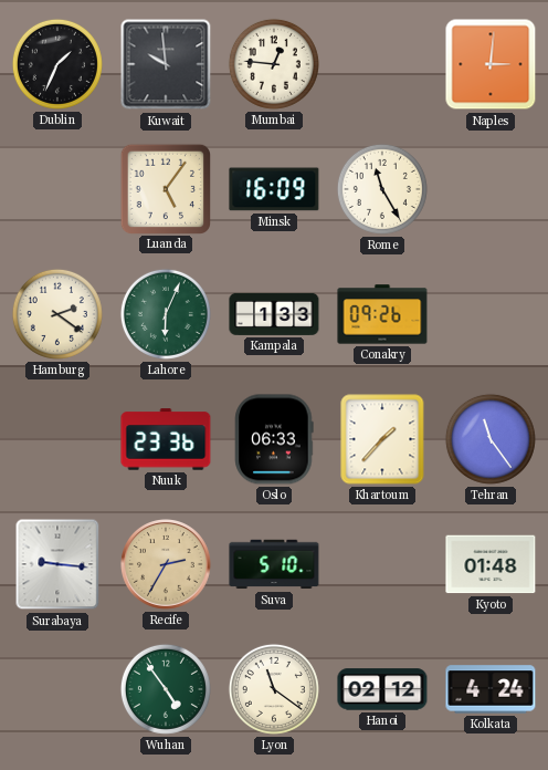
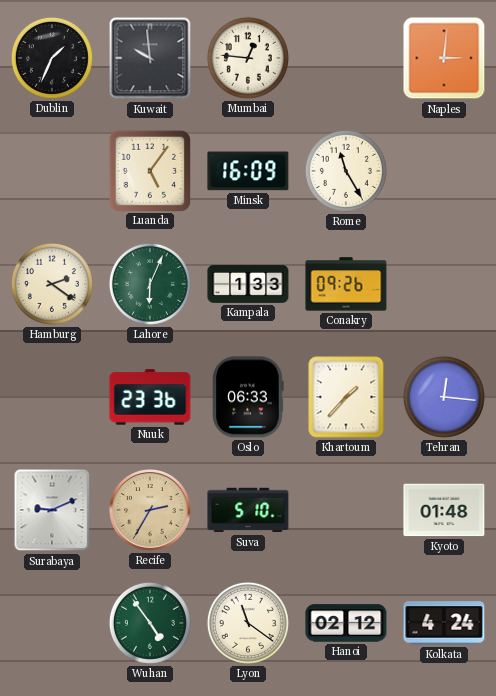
Tehran: 11:24 -> 12:16
Surabaya: 9:16 -> 9:11
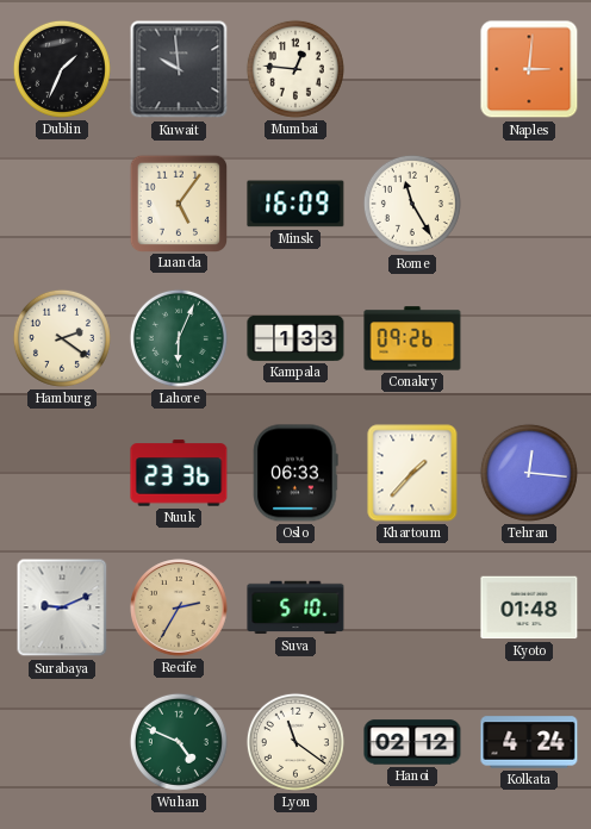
Wuhan: 4:54 -> 4:49
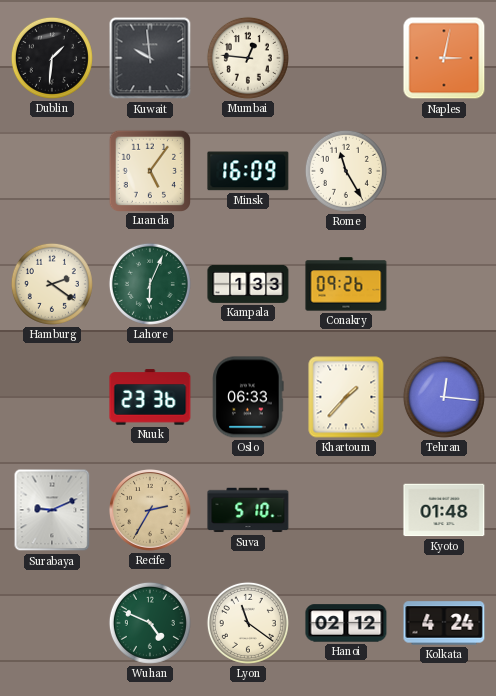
Dublin: 1:34 -> 1:31
Naples: 3:01 -> 3:02
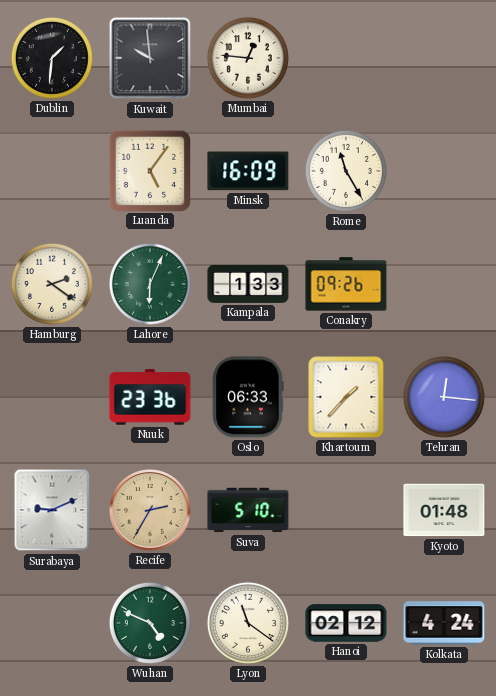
Naples: 3:02 -> none
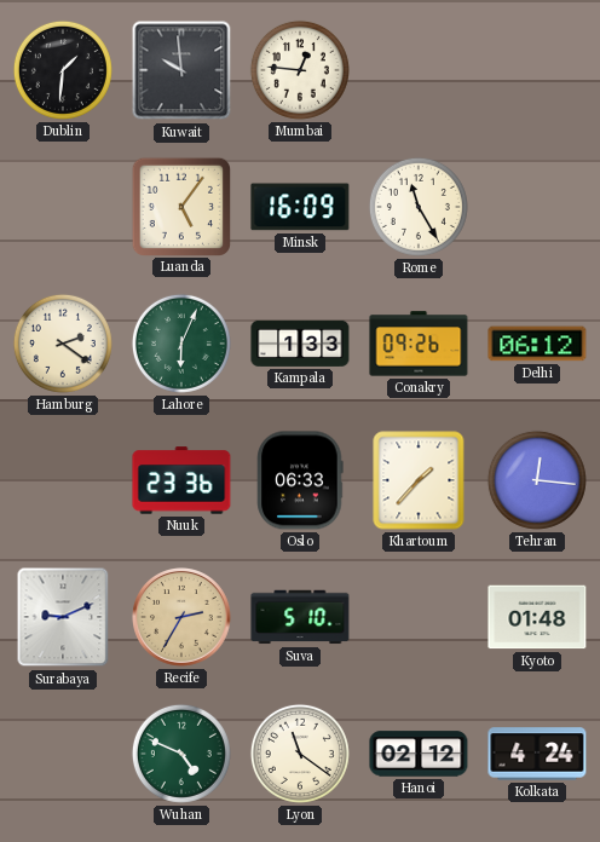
Delhi: none -> 06:12
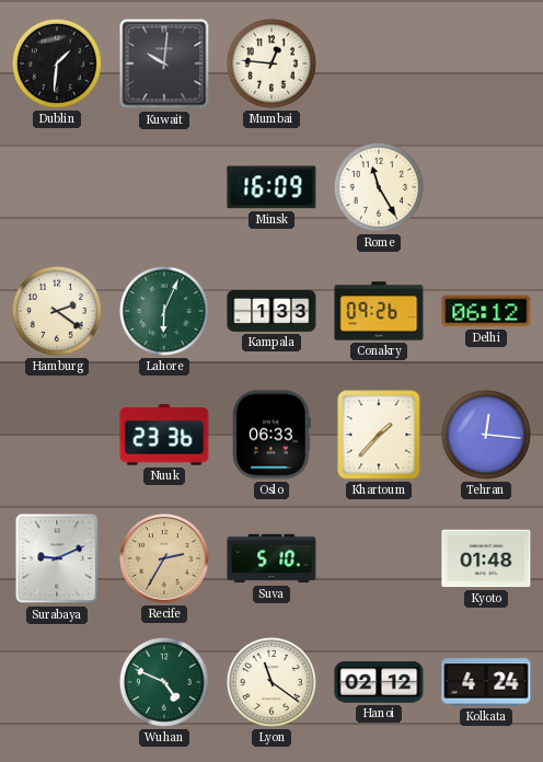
Kuwait: 9:59 -> 10:01
Luanda: 5:06 -> none
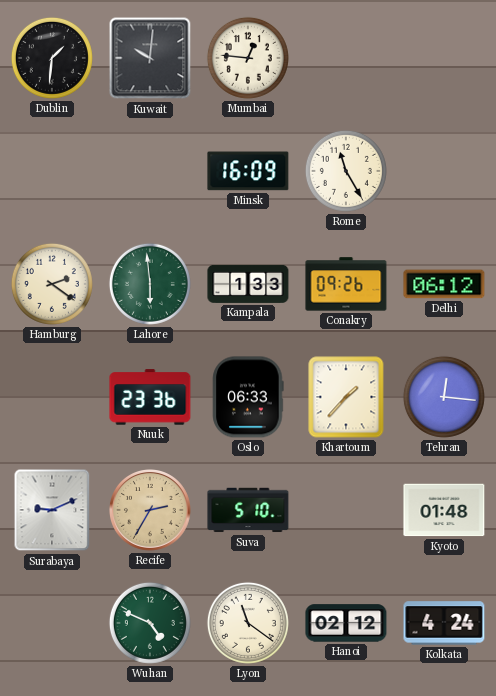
Lahore: 6:04 -> 5:59
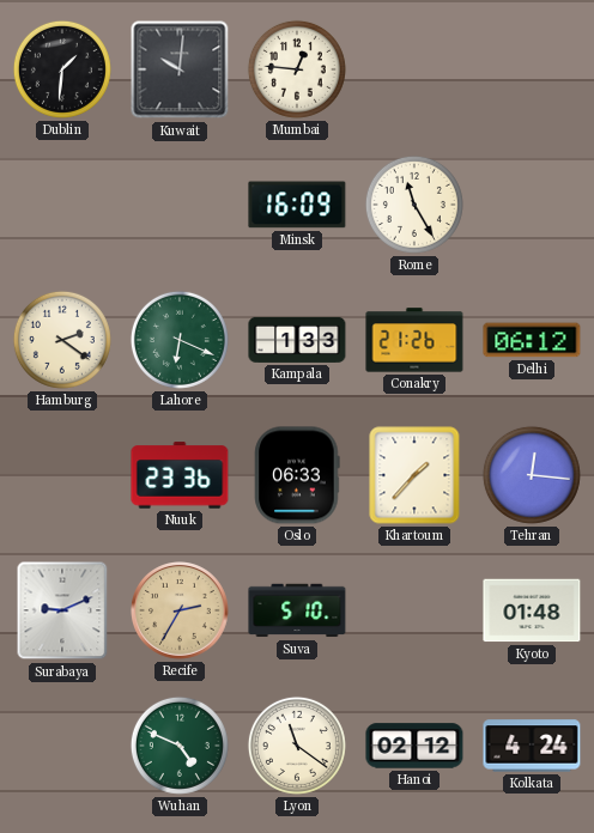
Lahore: 5:59 -> 6:19
Conakry: 09:26 -> 21:26
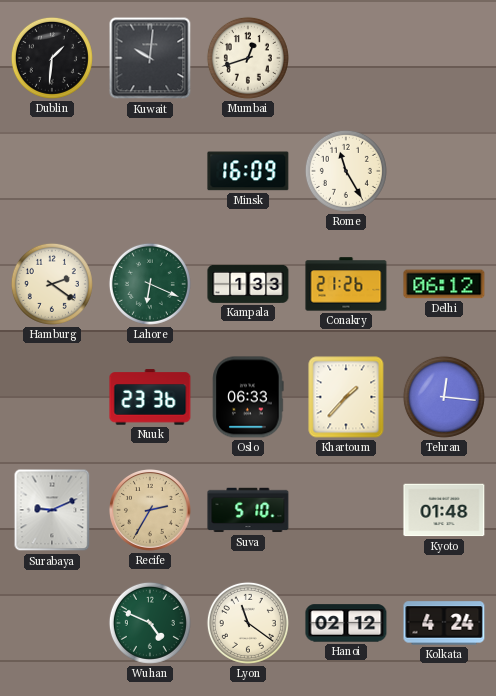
Mumbai: 12:46 -> 12:42
